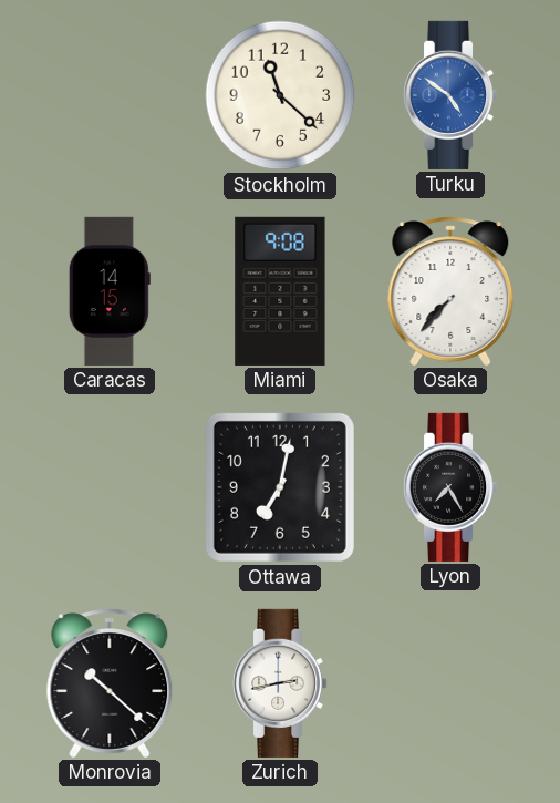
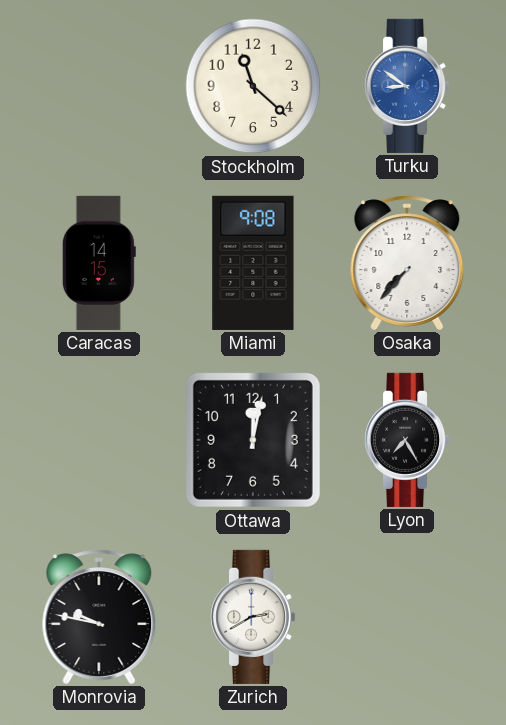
Turku: 4:51 -> 8:51
Ottawa: 7:02 -> 12:02
Monrovia: 10:22 -> 9:47
Zurich: 2:43 -> 2:40
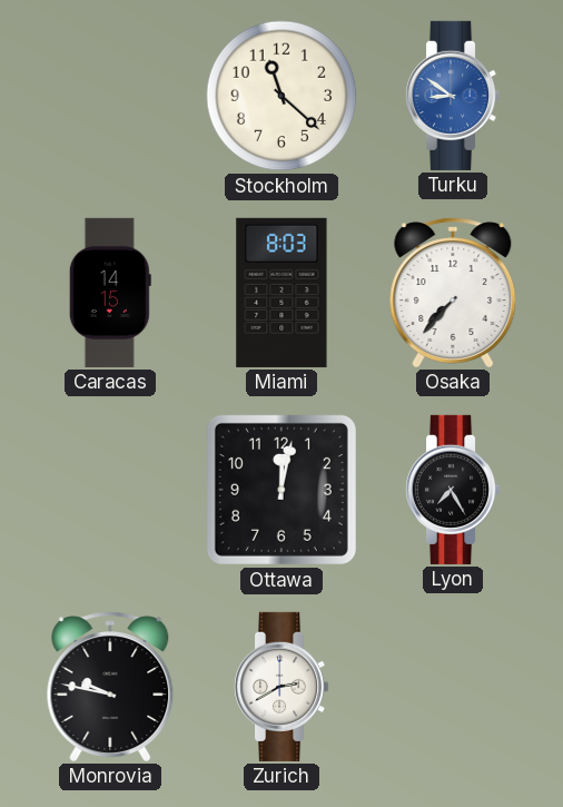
Miami: 9:08 -> 8:03
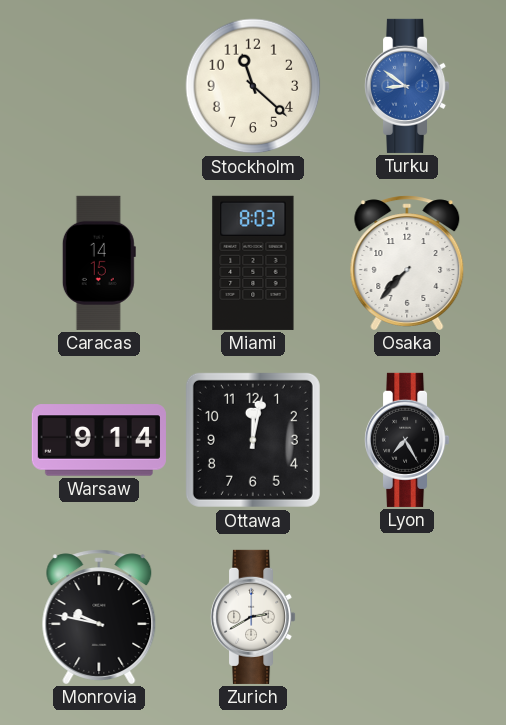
Warsaw: none -> 9:14
